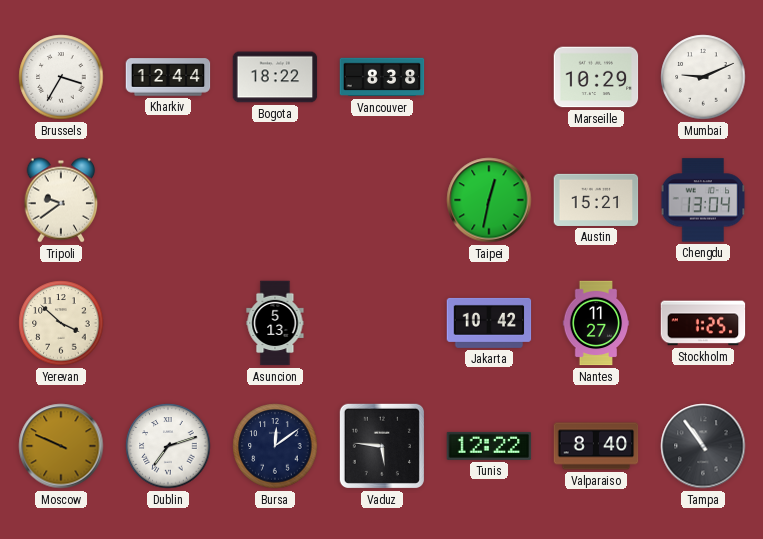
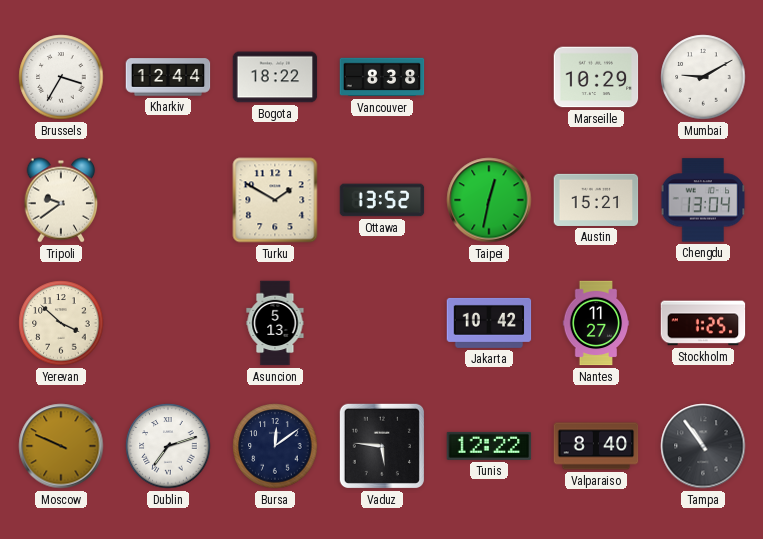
Mumbai: 9:11 -> 9:10
Turku: none -> 1:50
Ottawa: none -> 13:52
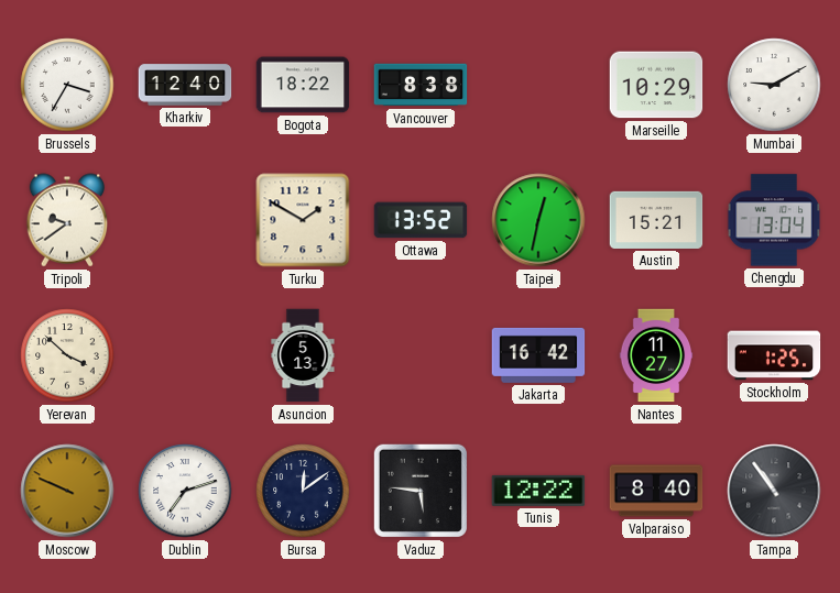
Kharkiv: 12:44 -> 12:40
Jakarta: 10:42 -> 16:42
